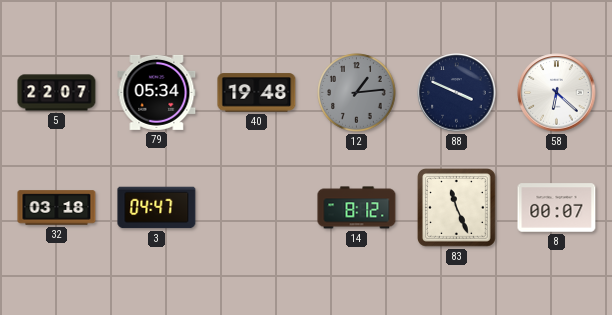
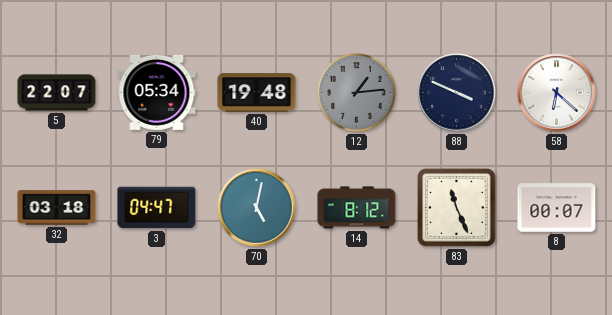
70: none -> 5:02
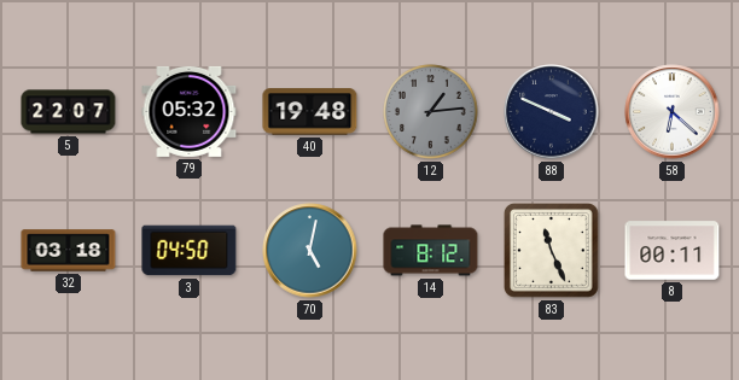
79: 05:34 -> 05:32
3: 04:47 -> 04:50
8: 00:07 -> 00:11
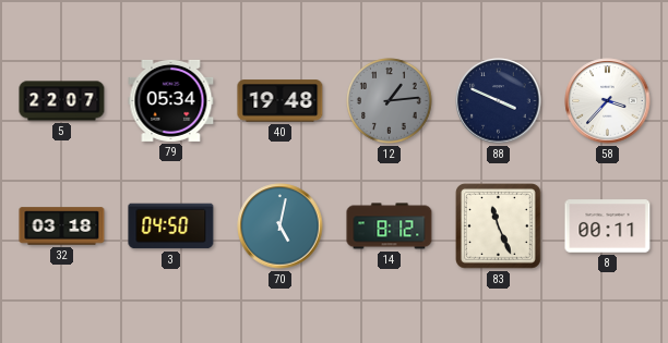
79: 05:32 -> 05:34
58: 6:22 -> 3:37
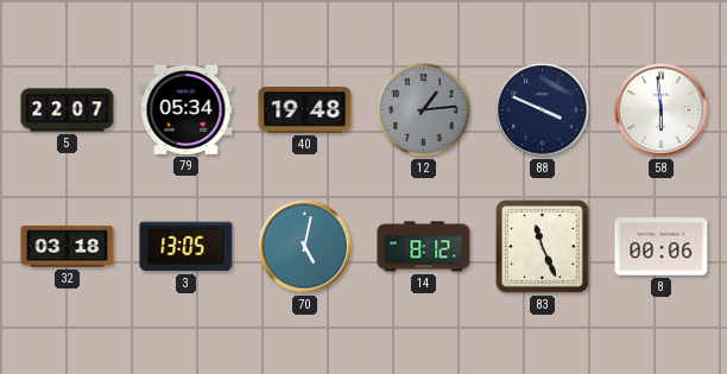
58: 3:37 -> 5:59
3: 04:50 -> 13:05
8: 00:11 -> 00:06
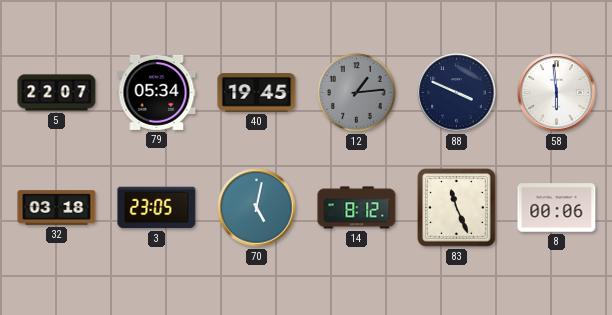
40: 19:48 -> 19:45
3: 13:05 -> 23:05
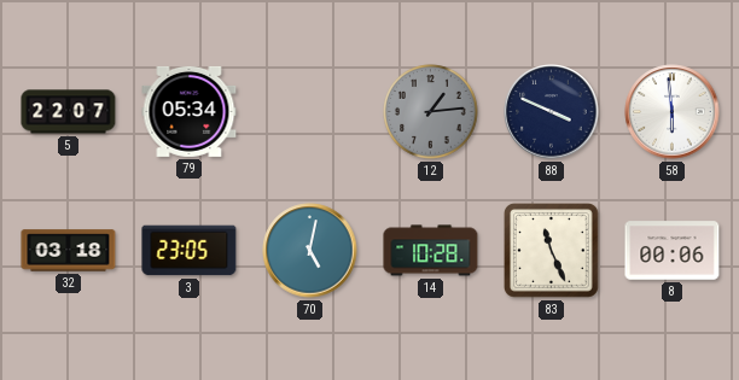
40: 19:45 -> none
14: 8:12 -> 10:28
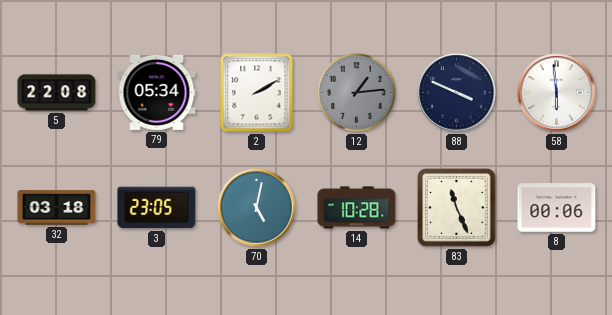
5: 22:07 -> 22:08
2: none -> 2:10
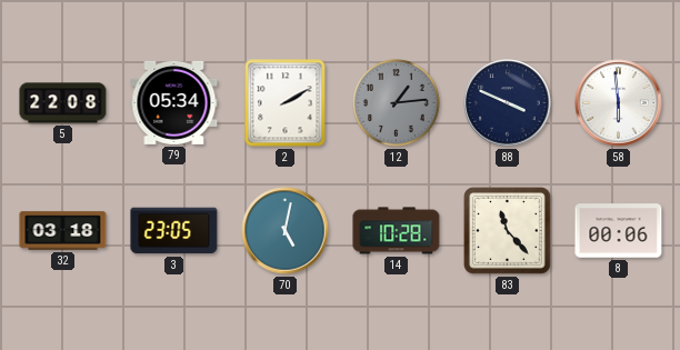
83: 11:26 -> 11:23
